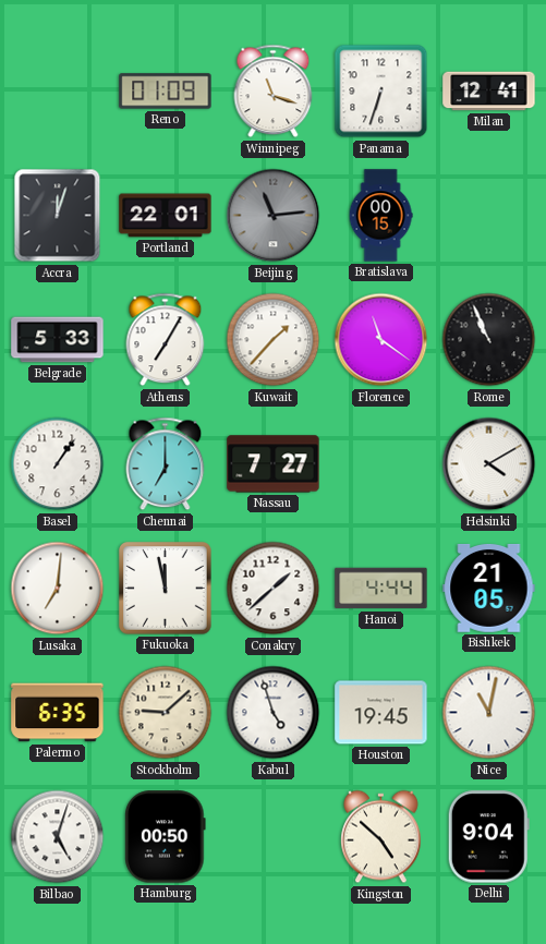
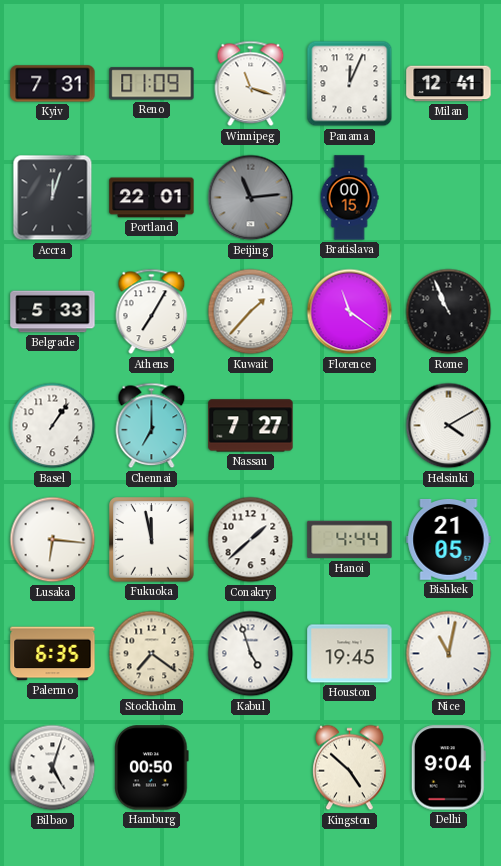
Kyiv: none -> 7:31
Panama: 6:33 -> 12:04
Lusaka: 7:01 -> 6:16
Stockholm: 9:08 -> 7:21
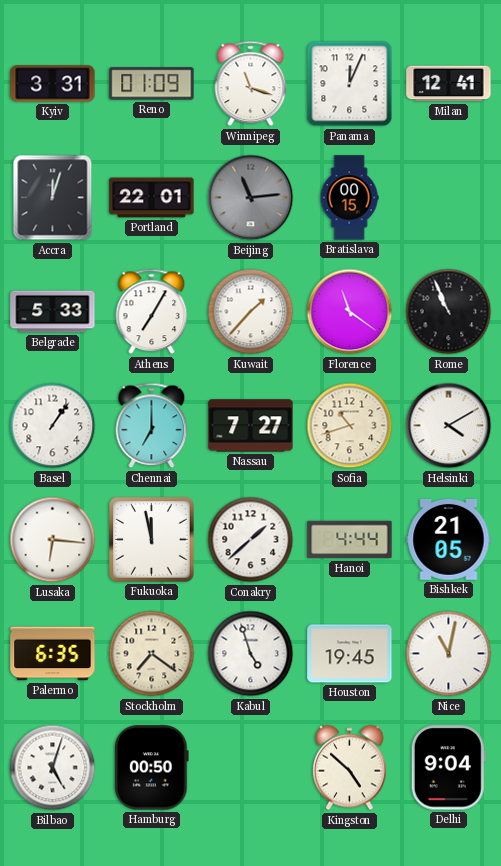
Kyiv: 7:31 -> 3:31
Sofia: none -> 10:42
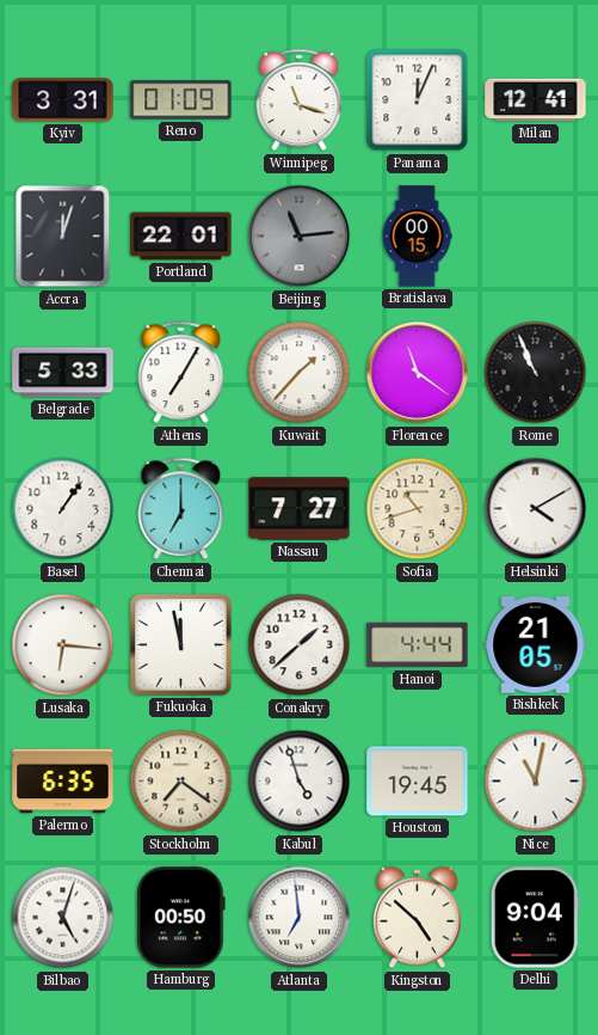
Atlanta: none -> 6:59
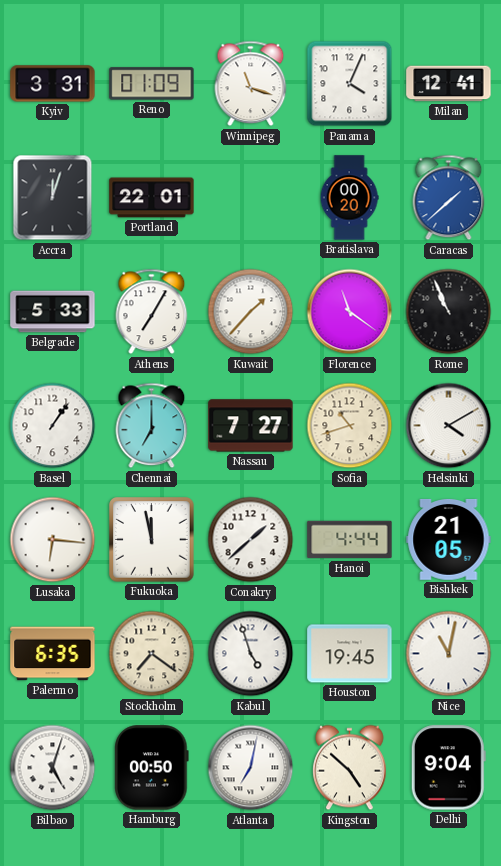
Panama: 12:04 -> 4:04
Beijing: 11:14 -> none
Bratislava: 00:15 -> 00:20
Caracas: none -> 1:38
Atlanta: 6:59 -> 7:02
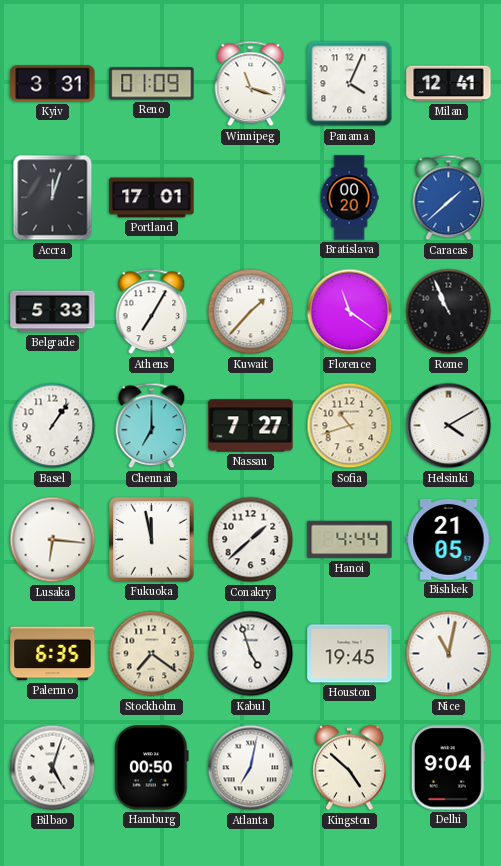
Portland: 22:01 -> 17:01
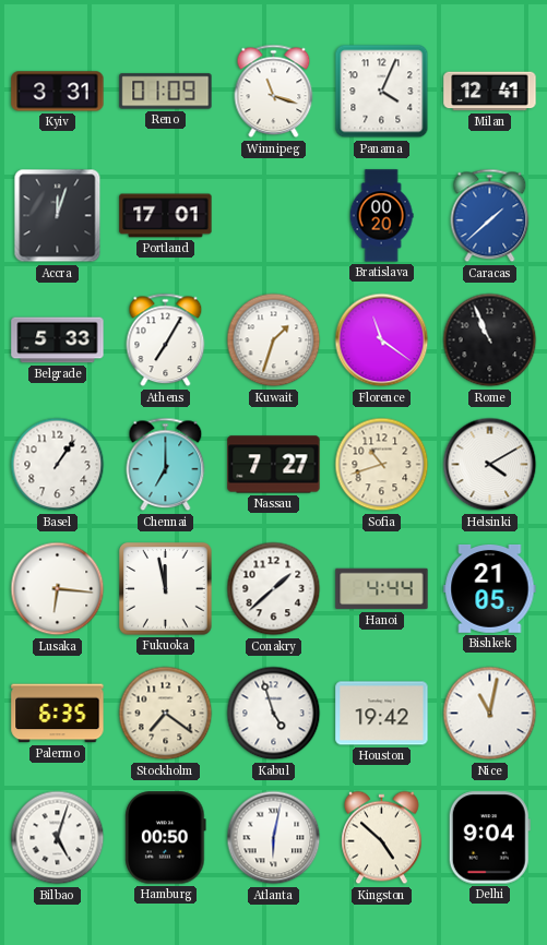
Kuwait: 1:37 -> 1:33
Houston: 19:45 -> 19:42
Atlanta: 7:02 -> 6:02
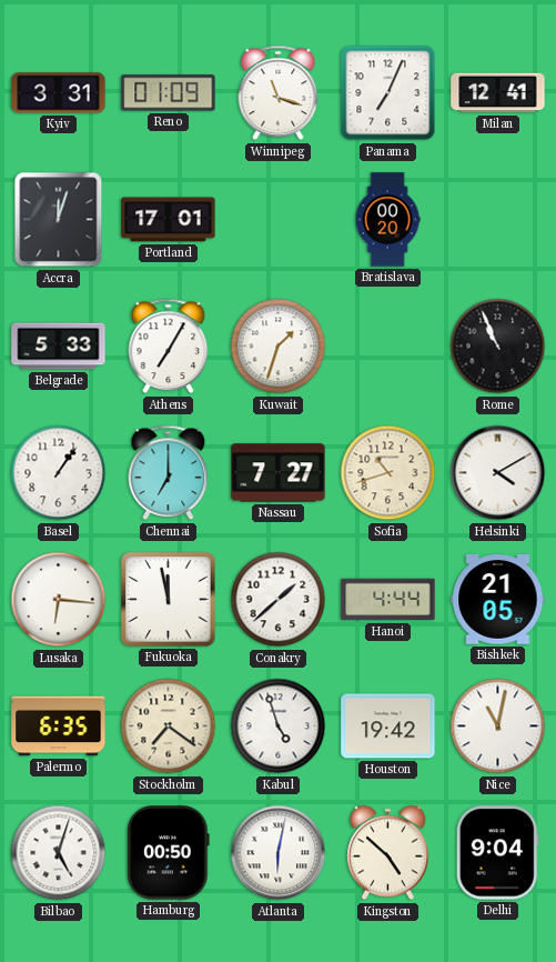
Panama: 4:04 -> 7:04
Caracas: 1:38 -> none
Florence: 11:21 -> none
